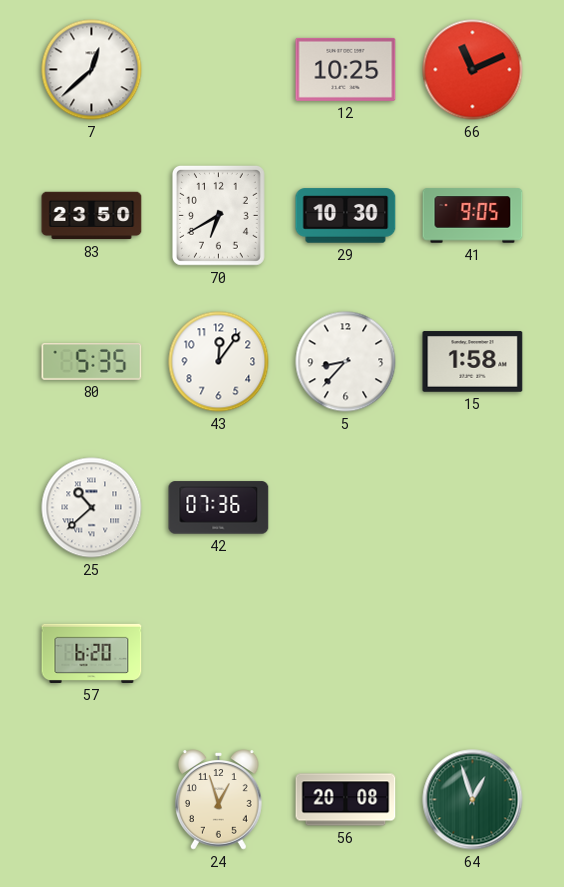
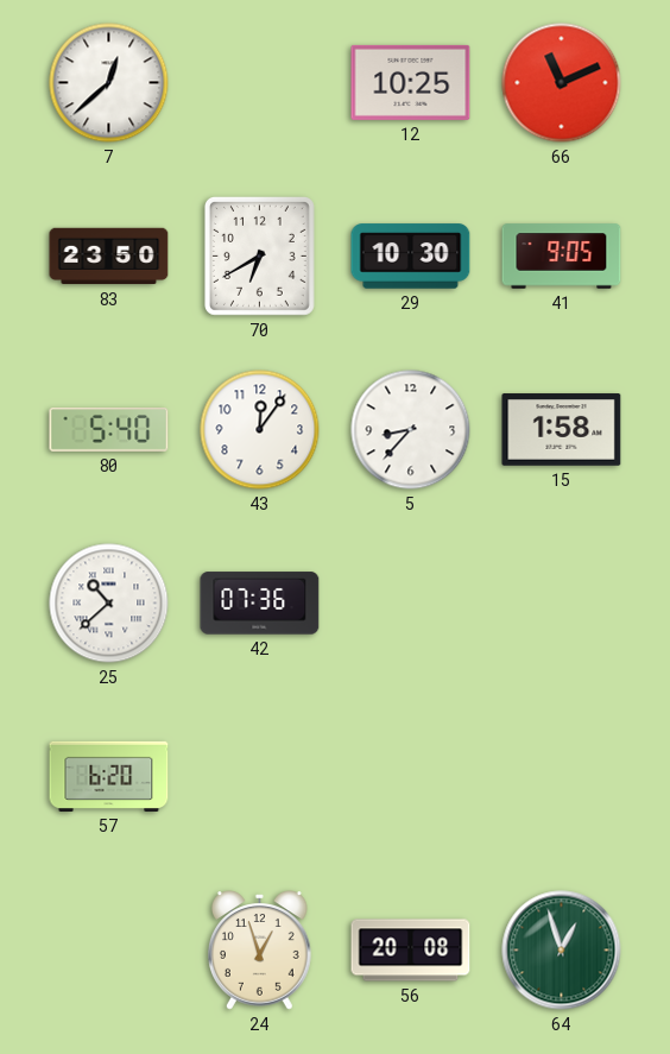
80: 5:35 -> 5:40
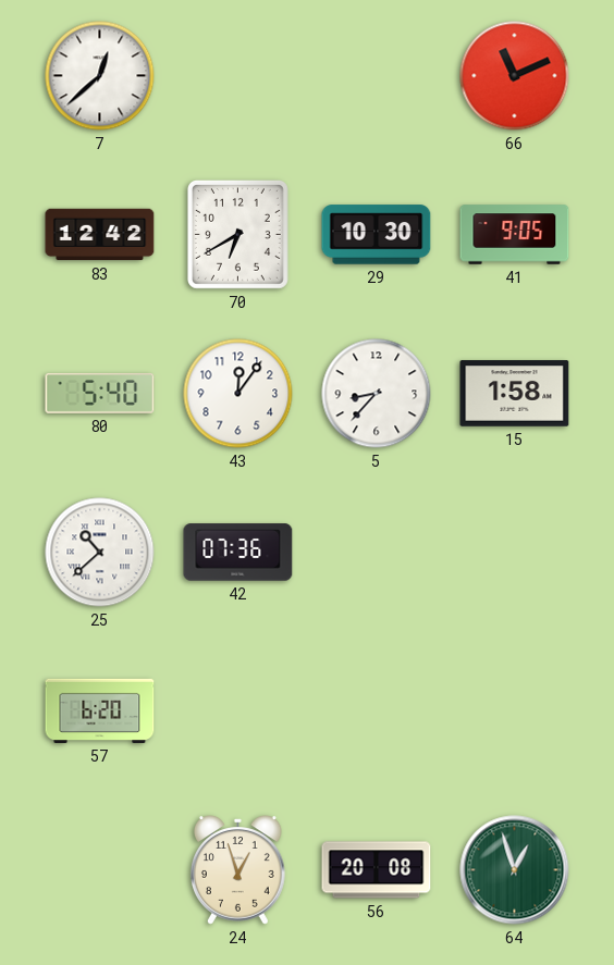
12: 10:25 -> none
83: 23:50 -> 12:42
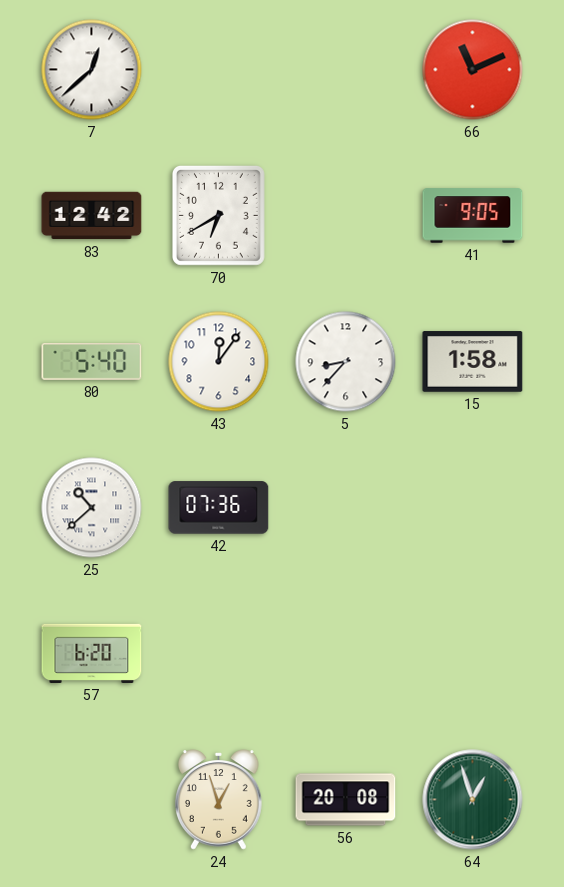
29: 10:30 -> none
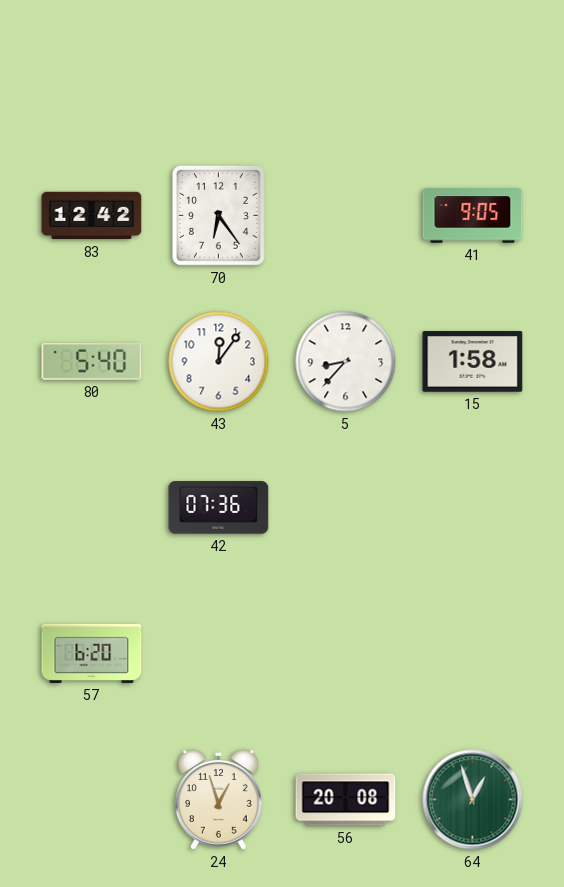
7: 12:38 -> none
66: 11:11 -> none
70: 6:40 -> 6:24
25: 10:38 -> none
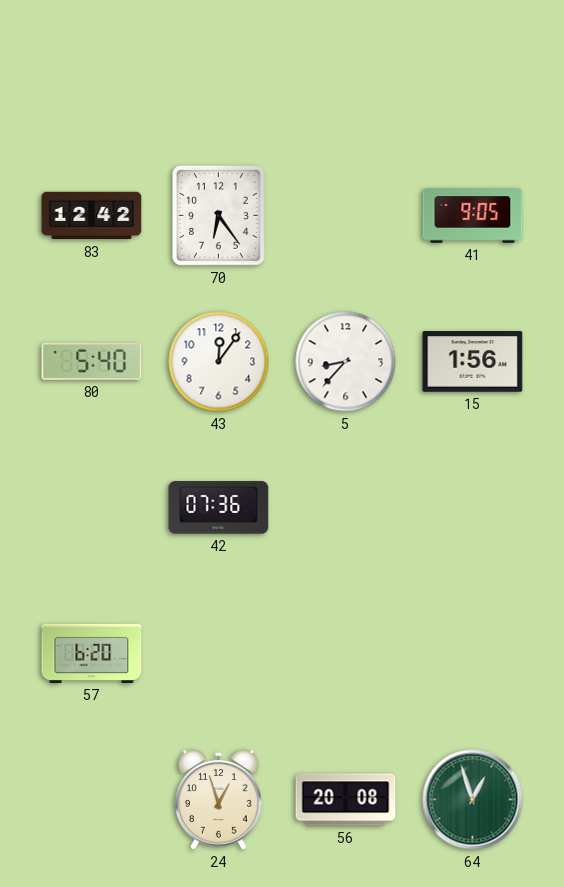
15: 1:58 -> 1:56
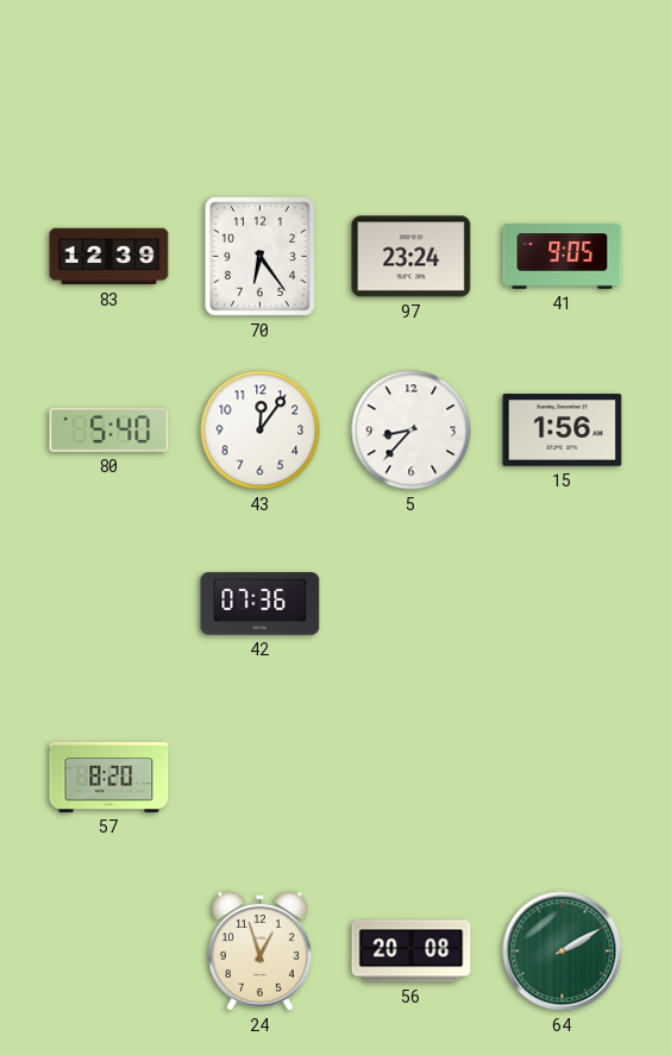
83: 12:42 -> 12:39
97: none -> 23:24
57: 6:20 -> 8:20
64: 12:57 -> 2:10
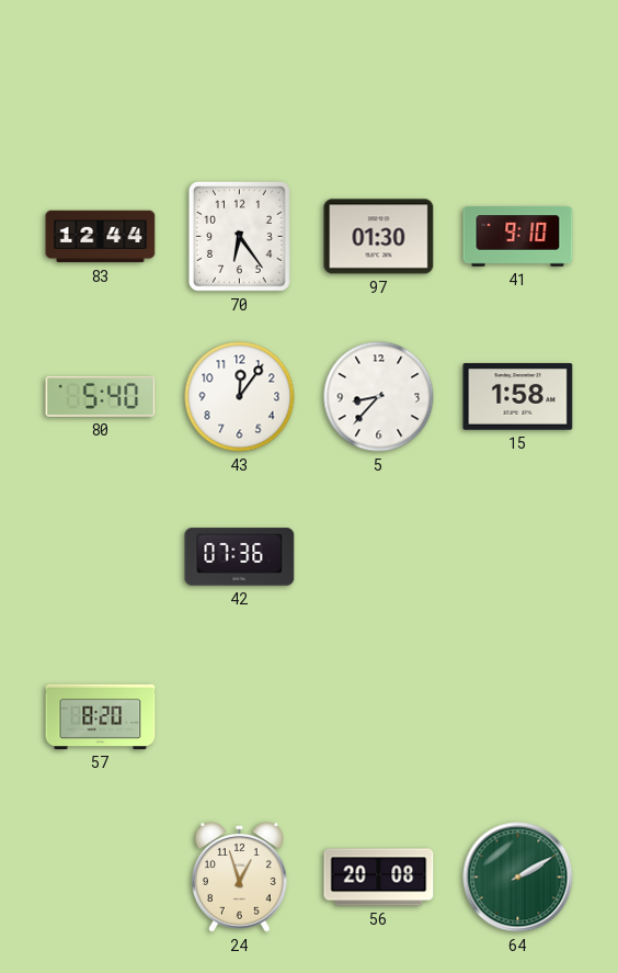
83: 12:39 -> 12:44
97: 23:24 -> 01:30
41: 9:05 -> 9:10
15: 1:56 -> 1:58
